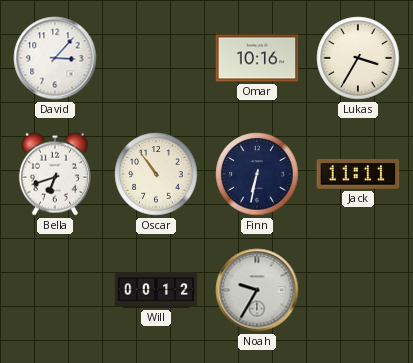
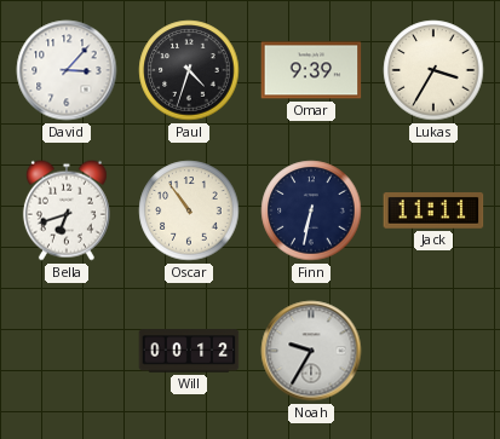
Paul: none -> 4:33
Omar: 10:16 -> 9:39
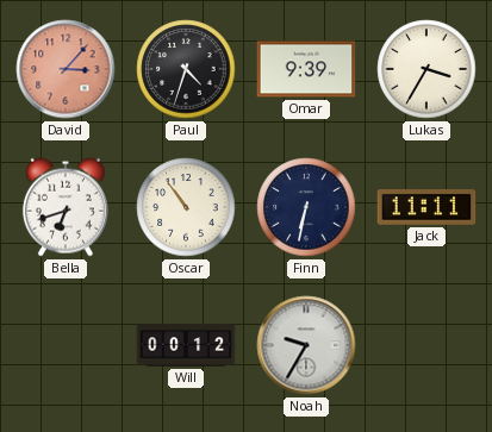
David dial: white -> salmon
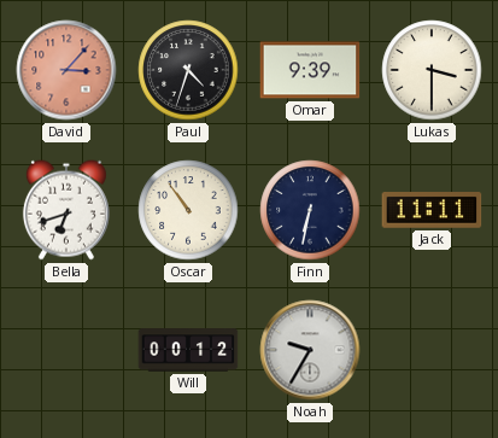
Lukas: 3:35 -> 3:30
